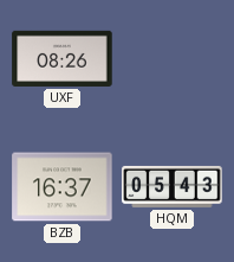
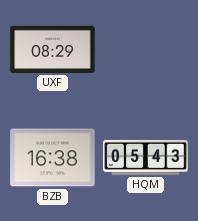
UXF: 08:26 -> 08:29
BZB: 16:37 -> 16:38
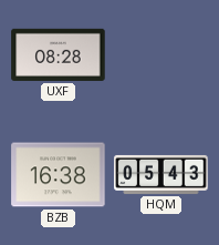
UXF: 08:29 -> 08:28
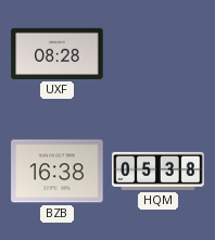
HQM: 05:43 -> 05:38
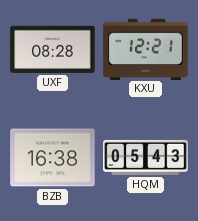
KXU: none -> 12:21
HQM: 05:38 -> 05:43
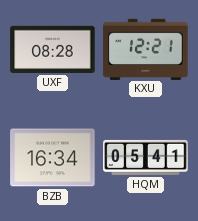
BZB: 16:38 -> 16:34
HQM: 05:43 -> 05:41
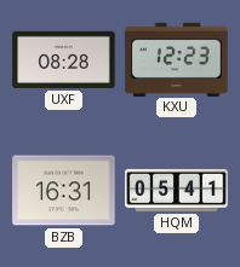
KXU: 12:21 -> 12:23
BZB: 16:34 -> 16:31
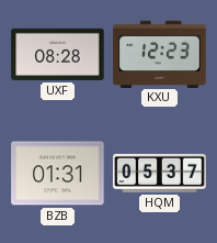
BZB: 16:31 -> 01:31
HQM: 05:41 -> 05:37
